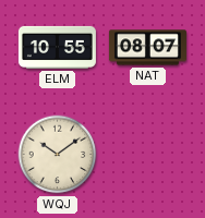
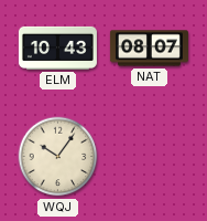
ELM: 10:55 -> 10:43
WQJ: 10:09 -> 10:06
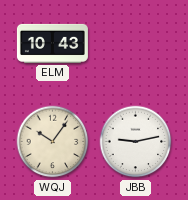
NAT: 08:07 -> none
JBB: none -> 9:13
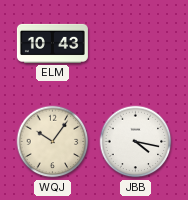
JBB: 9:13 -> 4:17
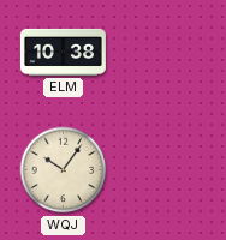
ELM: 10:43 -> 10:38
JBB: 4:17 -> none
